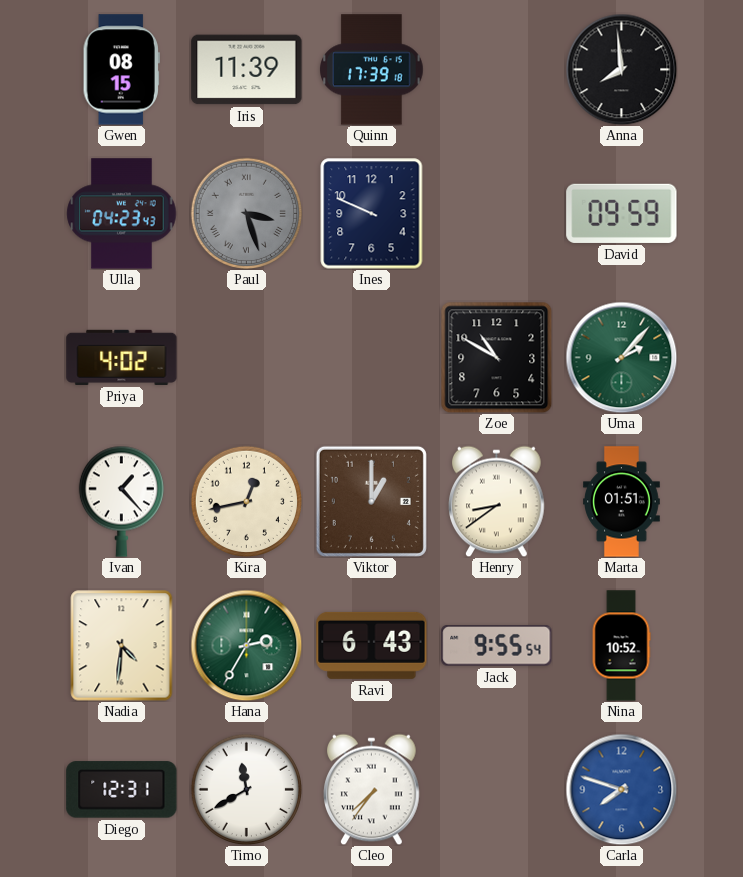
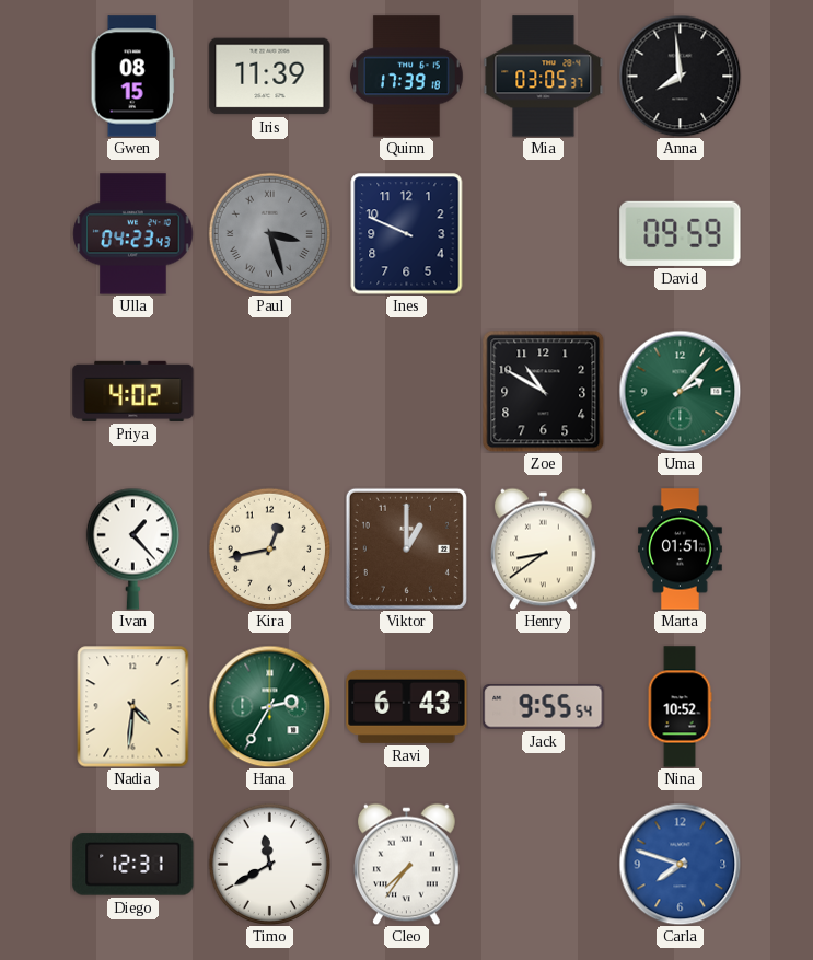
Mia: none -> 03:05
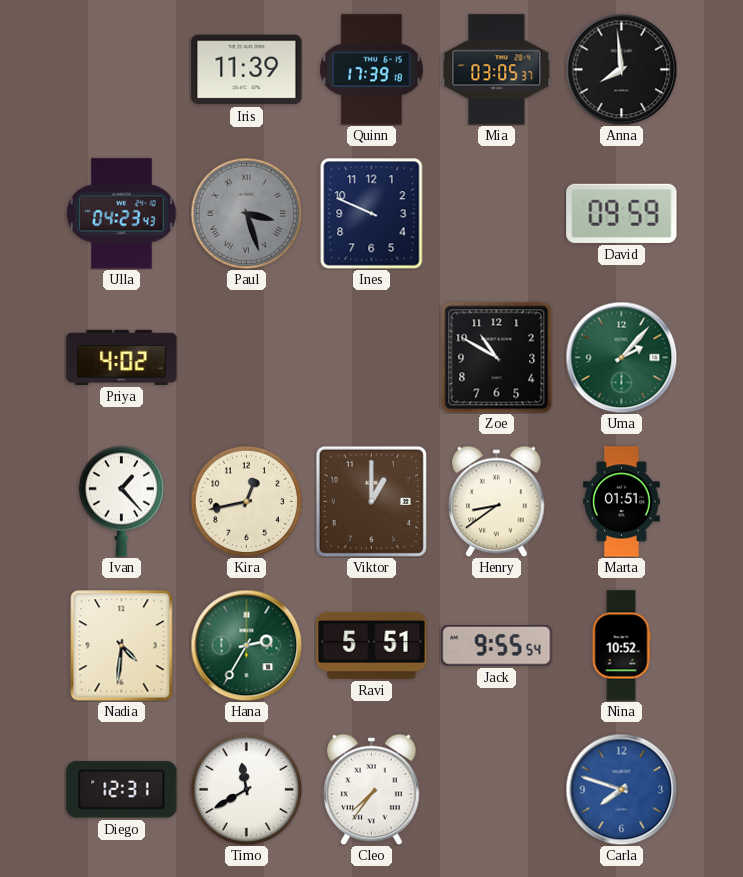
Gwen: 08:15 -> none
Ravi: 6:43 -> 5:51
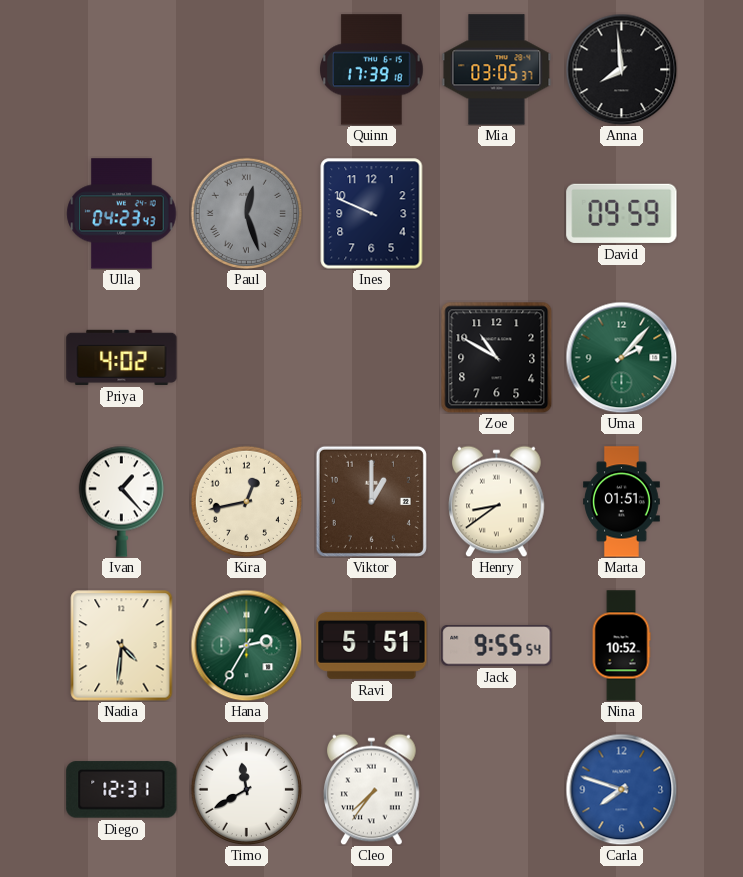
Iris: 11:39 -> none
Paul: 3:27 -> 12:27
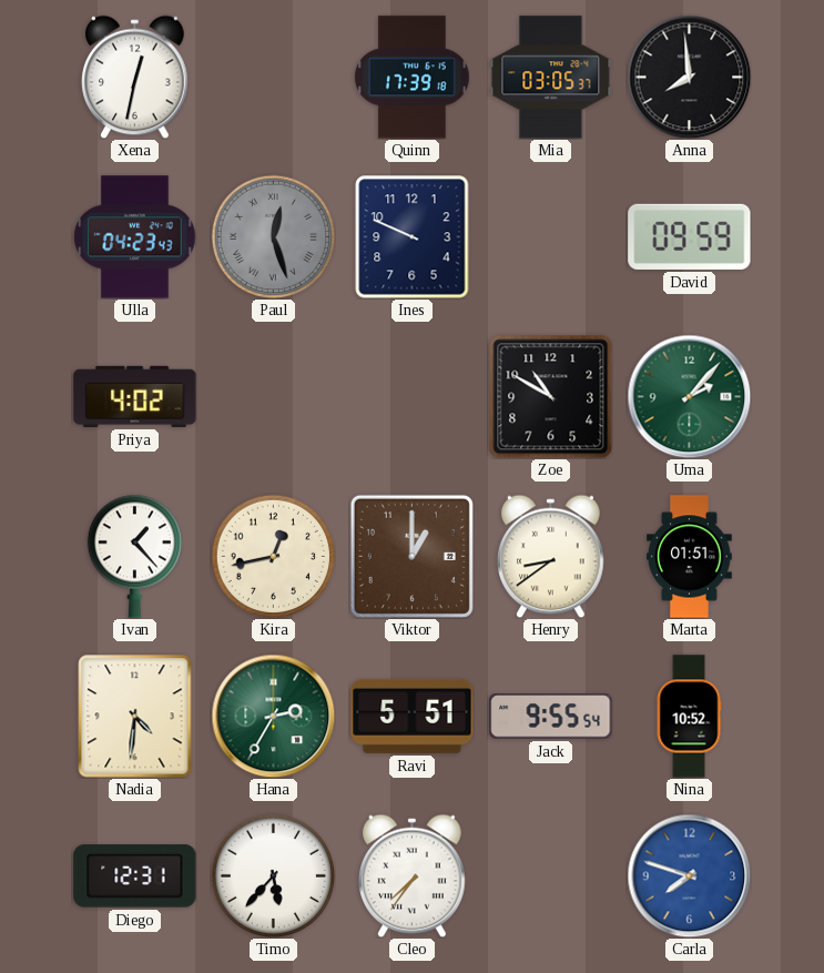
Xena: none -> 12:32
Timo: 11:40 -> 5:37
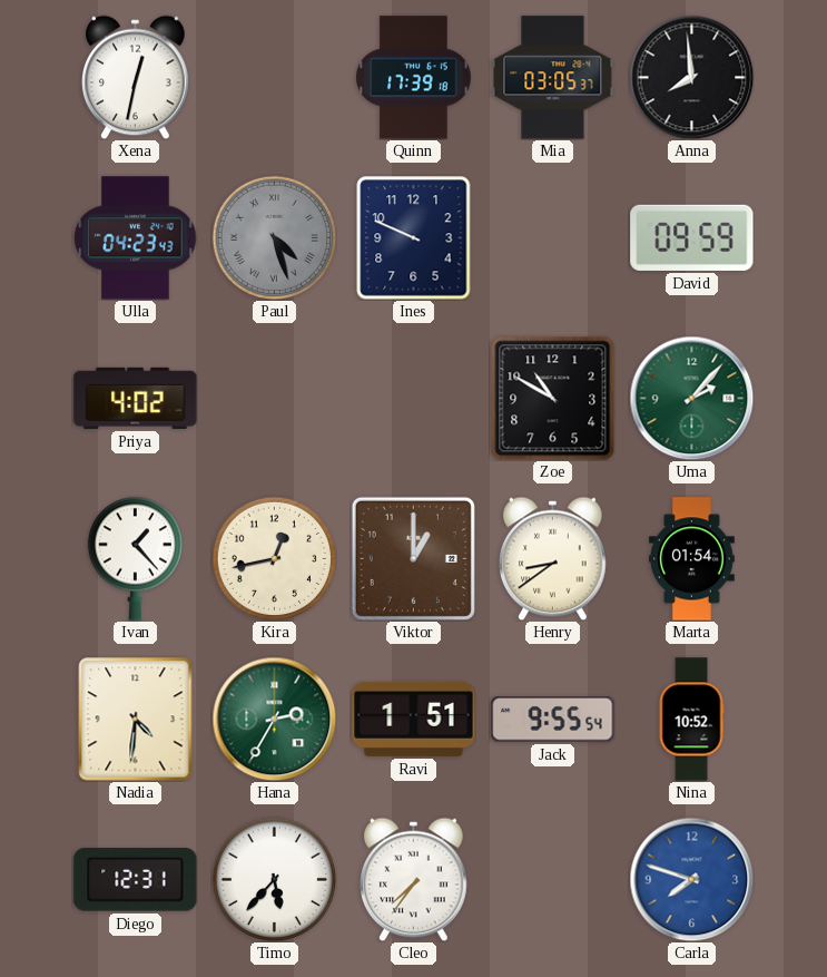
Paul: 12:27 -> 4:27
Marta: 01:51 -> 01:54
Ravi: 5:51 -> 1:51
